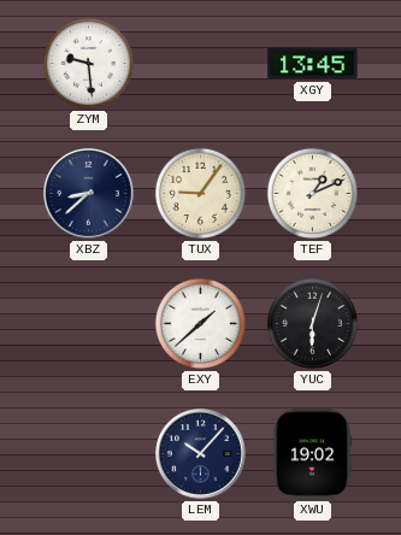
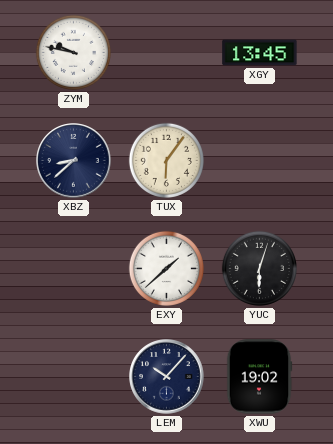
ZYM: 9:29 -> 9:47
TUX: 9:06 -> 6:06
TEF: 1:11 -> none
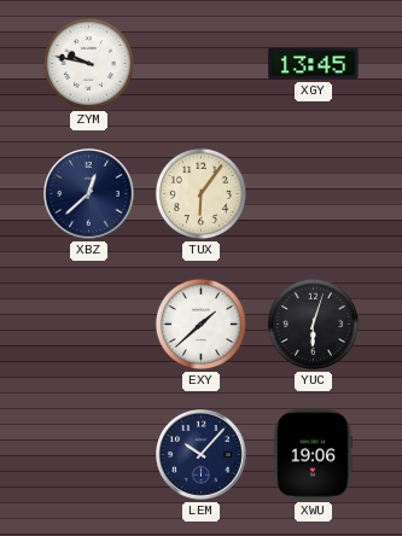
XBZ: 8:38 -> 12:38
XWU: 19:02 -> 19:06
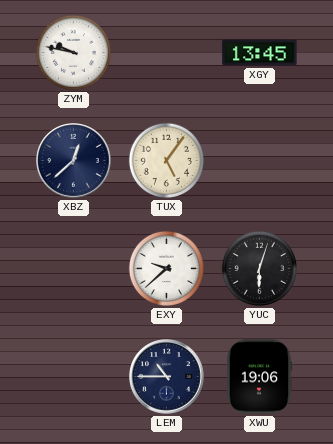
TUX: 6:06 -> 5:06
EXY: 1:38 -> 9:38
LEM: 10:07 -> 10:45
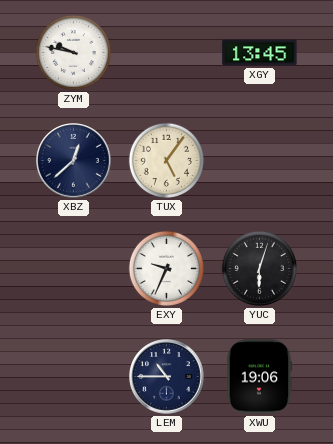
EXY: 9:38 -> 9:34
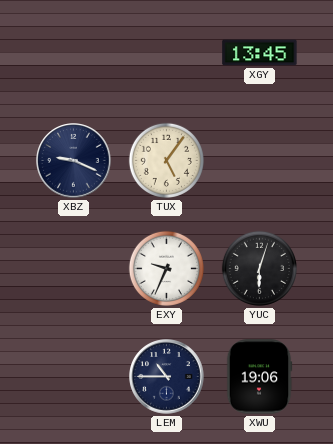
ZYM: 9:47 -> none
XBZ: 12:38 -> 9:19
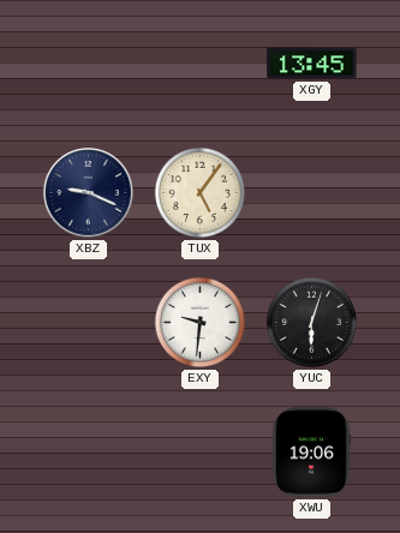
EXY: 9:34 -> 9:31
LEM: 10:45 -> none
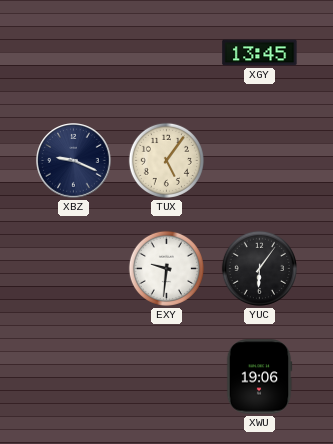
YUC: 6:03 -> 6:06
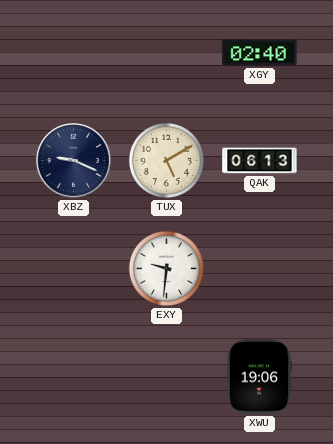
XGY: 13:45 -> 02:40
TUX: 5:06 -> 5:10
QAK: none -> 06:13
YUC: 6:06 -> none
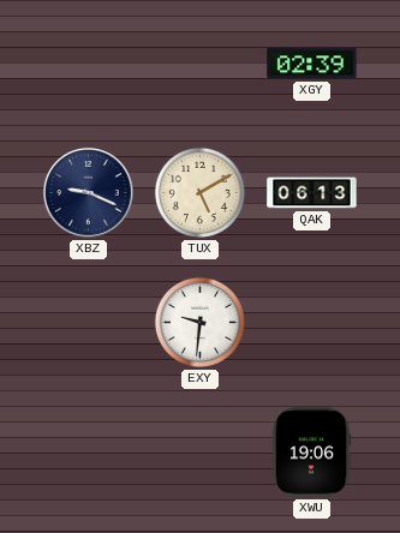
XGY: 02:40 -> 02:39
